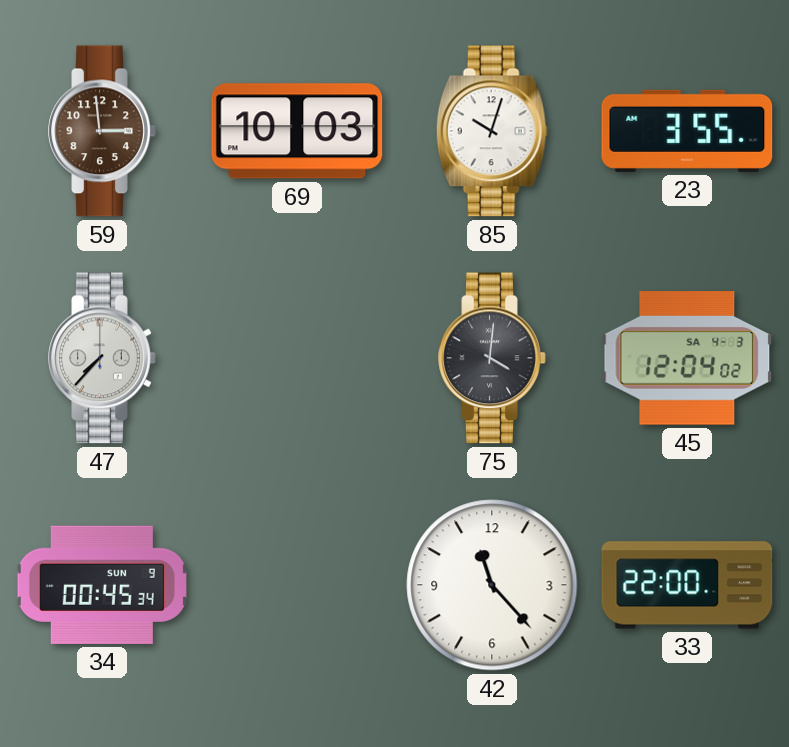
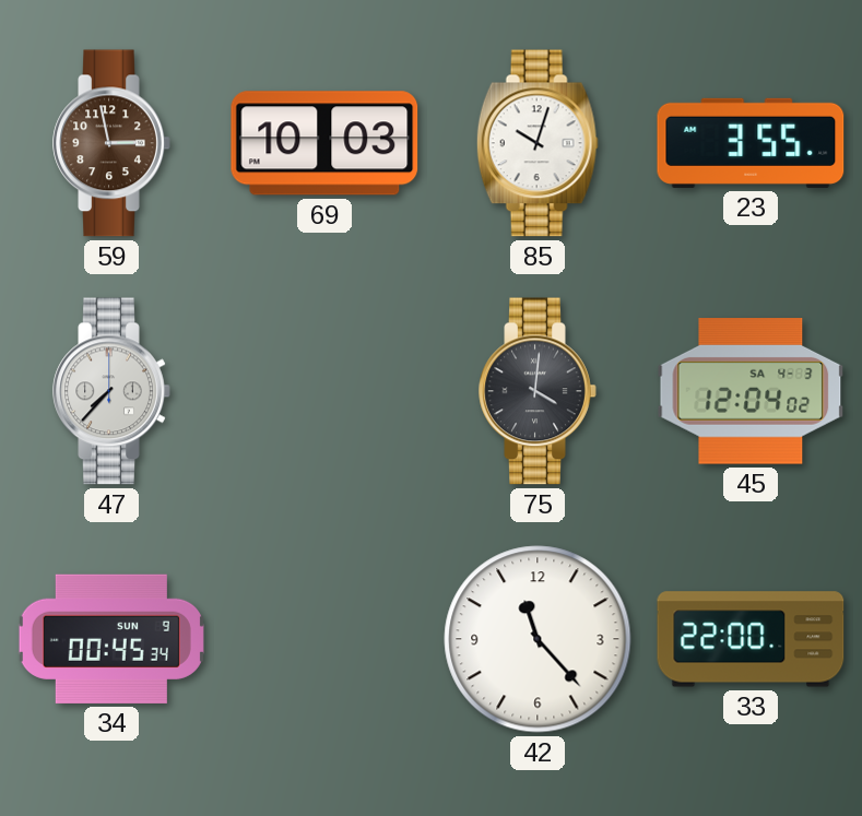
59: 2:59 -> 2:58
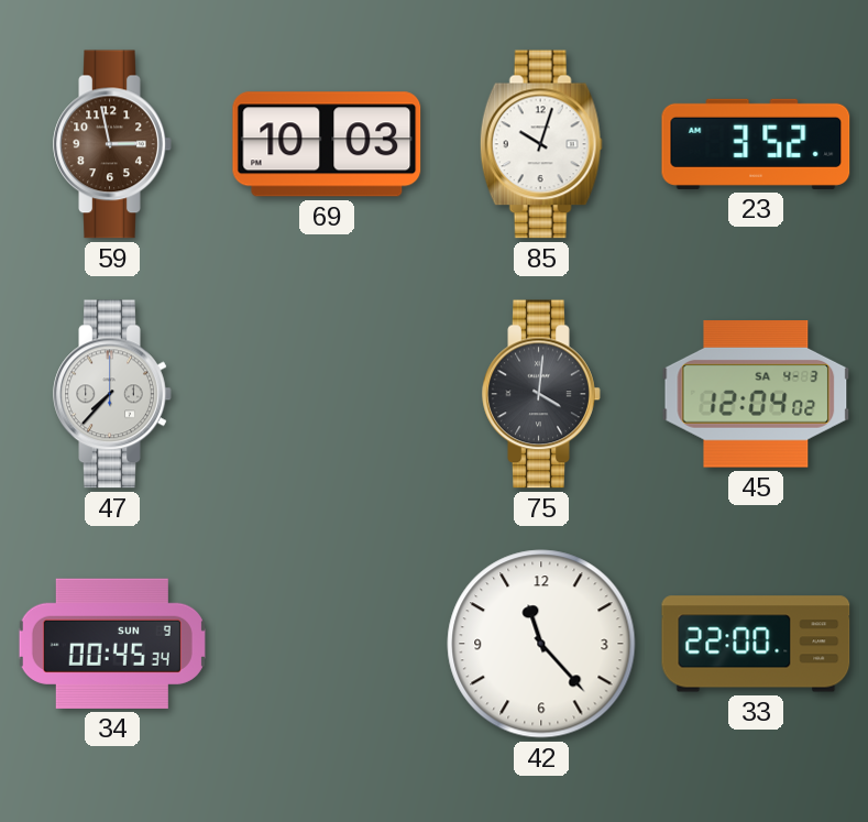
23: 3:55 -> 3:52
